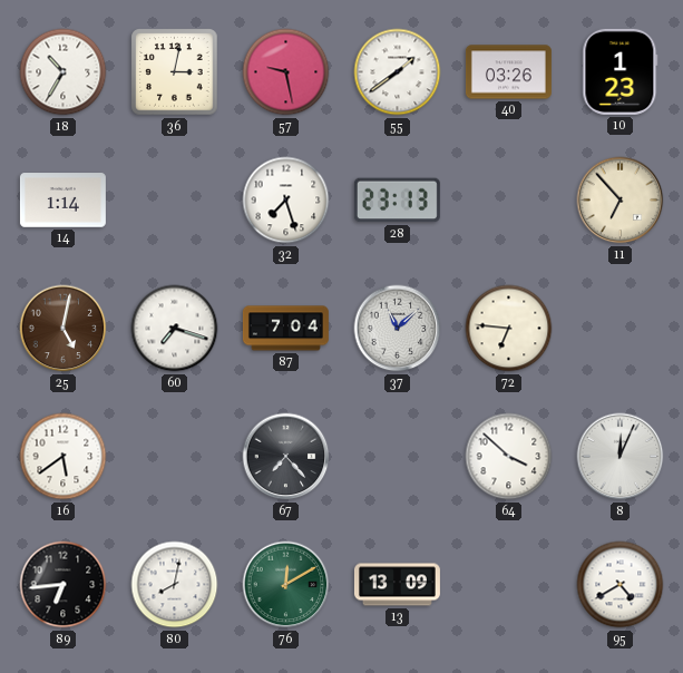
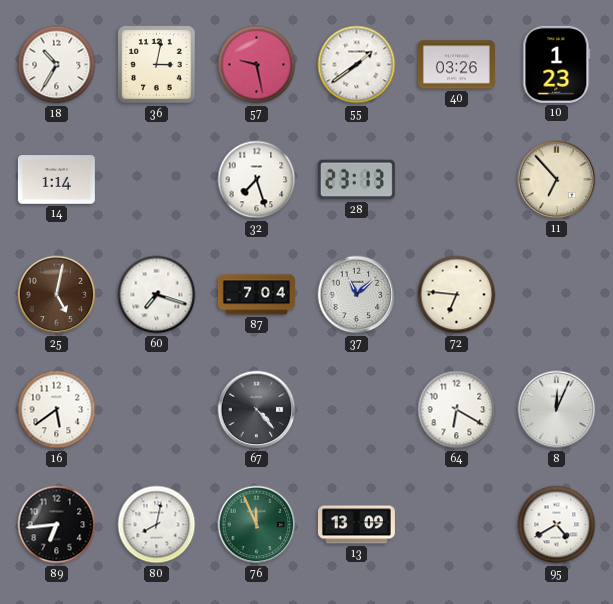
67: 7:23 -> 4:23
64: 3:52 -> 6:20
76: 12:10 -> 11:56
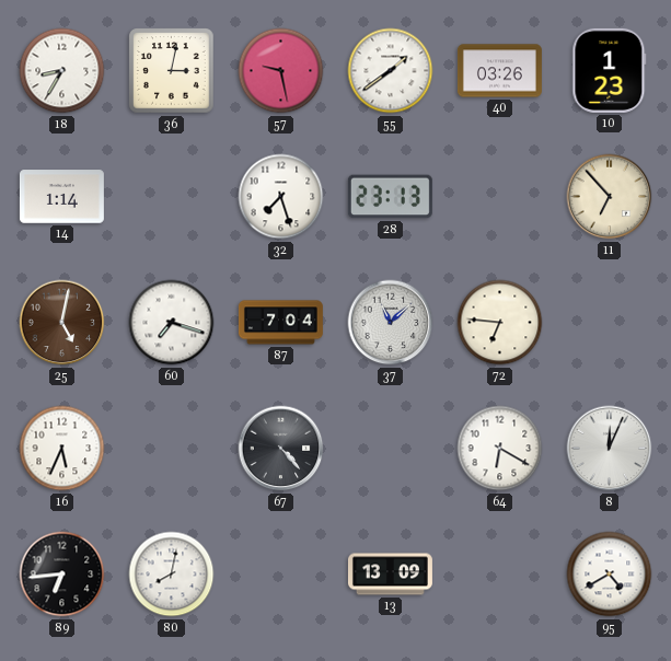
18: 10:35 -> 8:35
16: 5:39 -> 5:34
76: 11:56 -> none
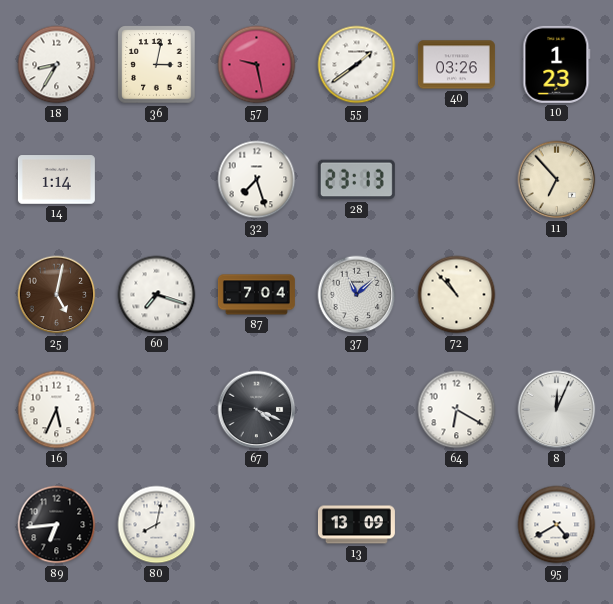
72: 6:46 -> 10:53
67: 4:23 -> 4:19
